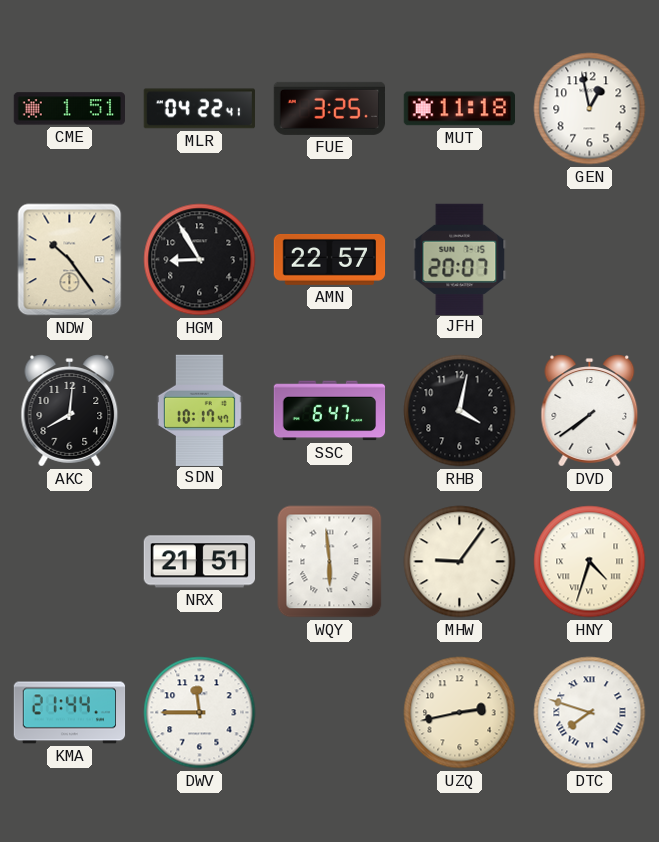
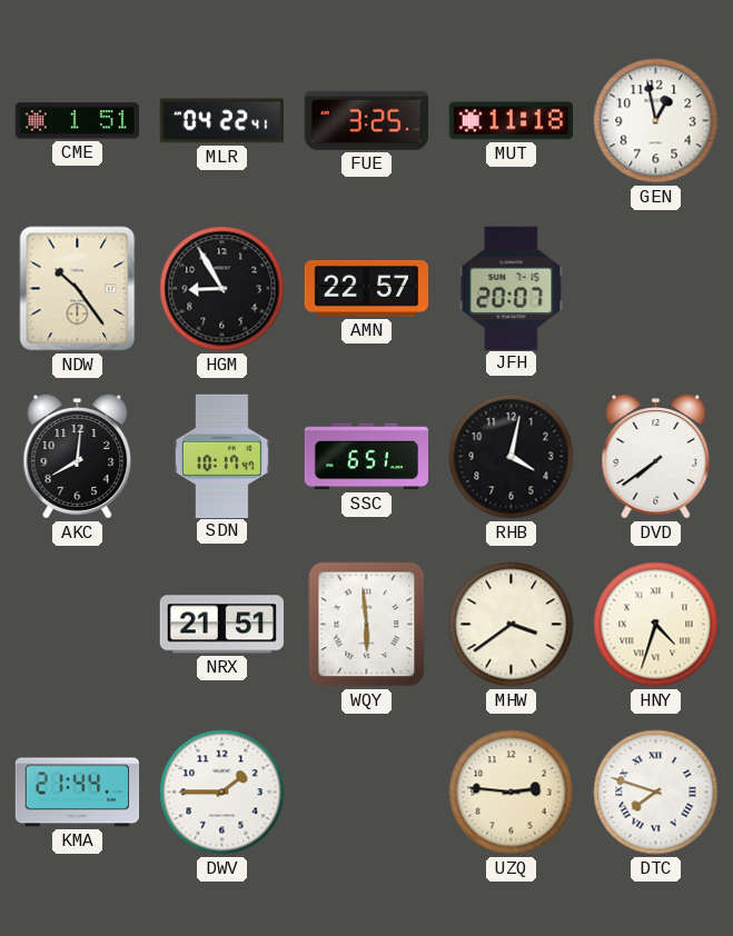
SSC: 6:47 -> 6:51
MHW: 9:06 -> 3:39
DWV: 11:45 -> 1:45
UZQ: 2:43 -> 2:46
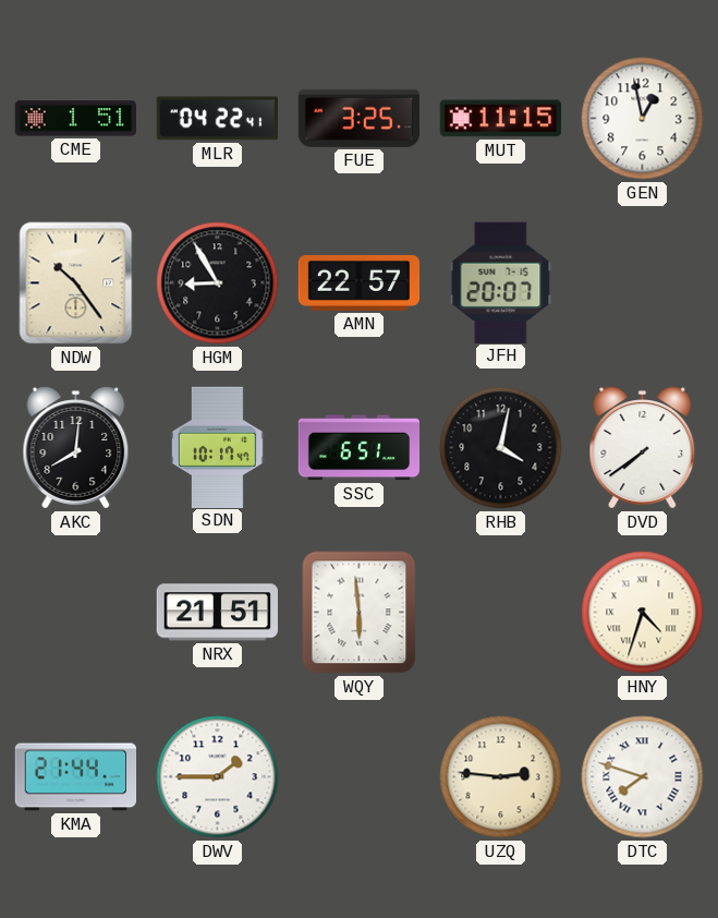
MUT: 11:18 -> 11:15
MHW: 3:39 -> none
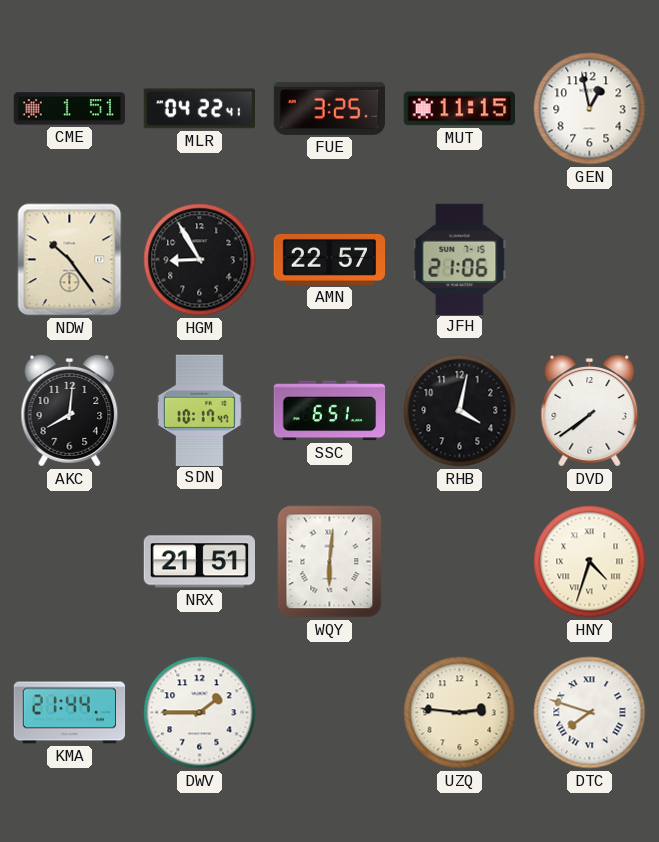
JFH: 20:07 -> 21:06
WQY: 5:59 -> 6:01
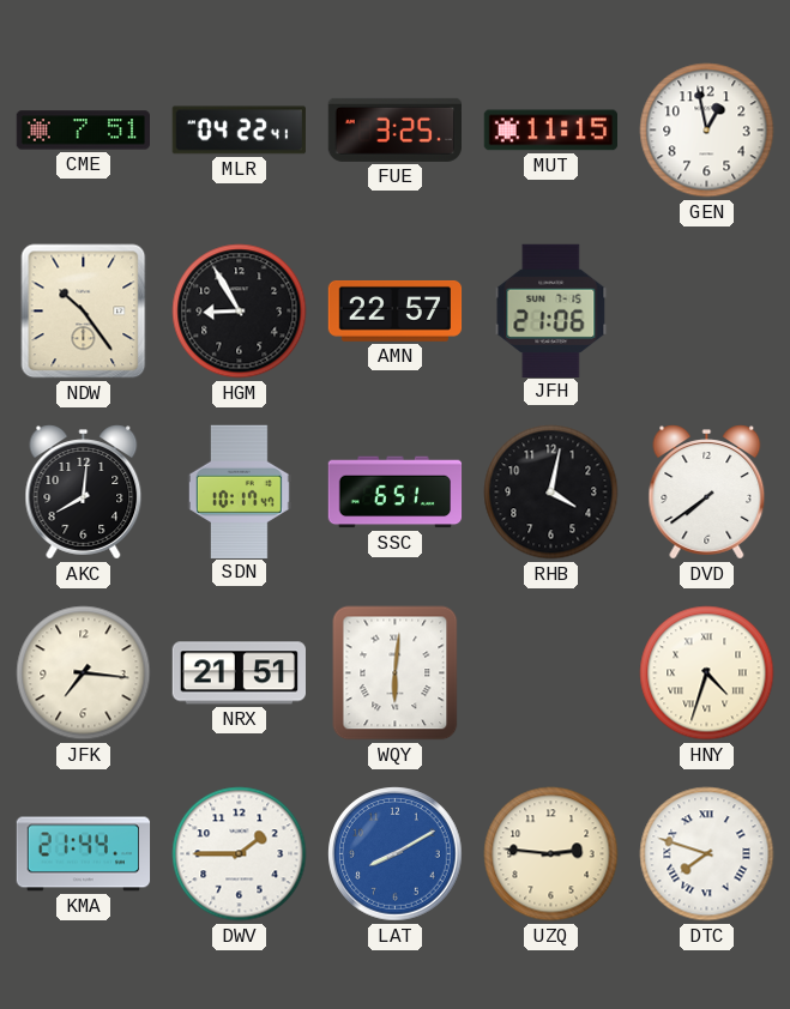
CME: 1:51 -> 7:51
JFK: none -> 7:16
LAT: none -> 8:10
